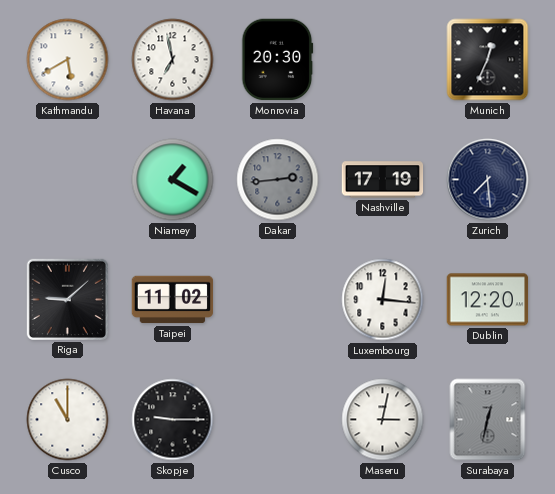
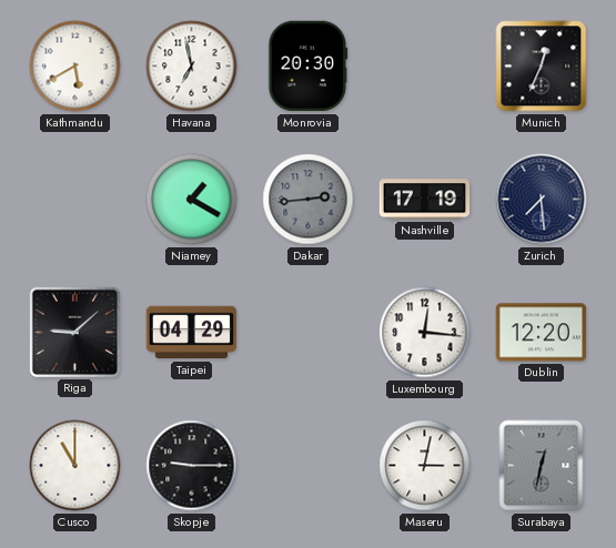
Taipei: 11:02 -> 04:29
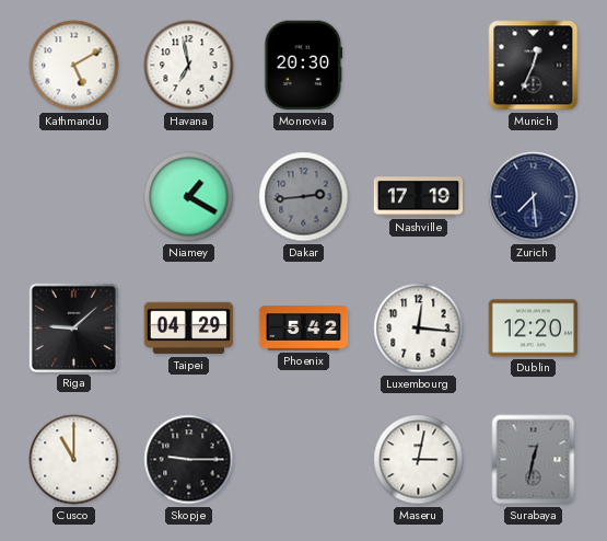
Kathmandu: 5:40 -> 5:10
Phoenix: none -> 5:42
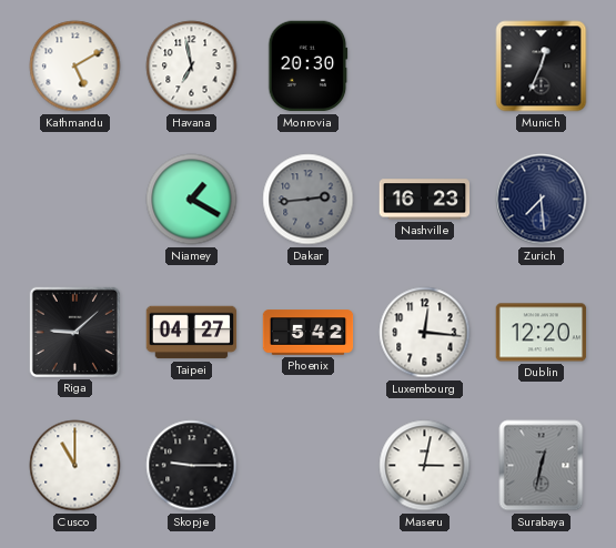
Nashville: 17:19 -> 16:23
Taipei: 04:29 -> 04:27
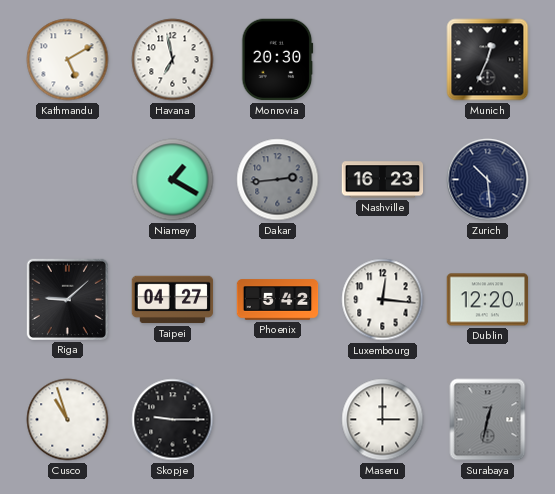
Zurich: 7:29 -> 10:29
Cusco: 11:00 -> 10:57
Maseru: 3:02 -> 3:00
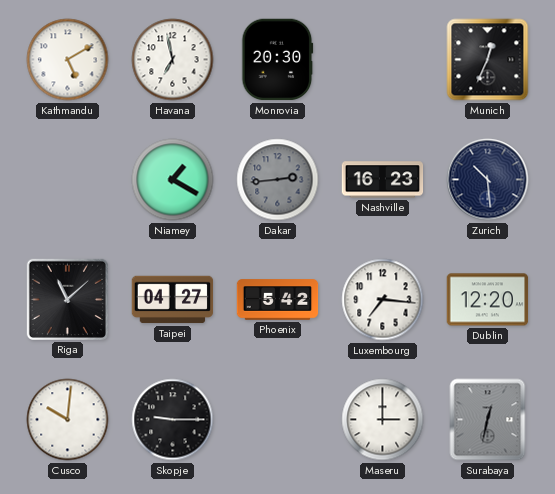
Riga: 9:08 -> 11:08
Luxembourg: 12:16 -> 7:16
Cusco: 10:57 -> 10:01
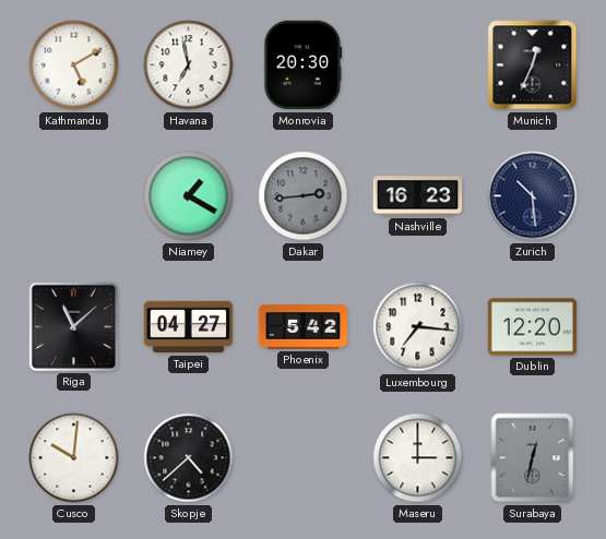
Skopje: 9:15 -> 4:38
